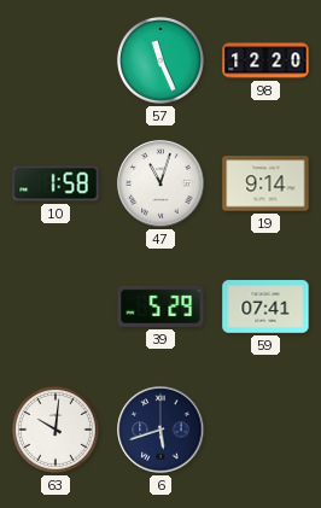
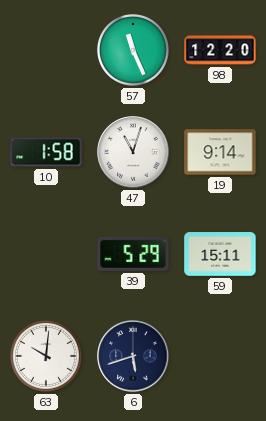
59: 07:41 -> 15:11
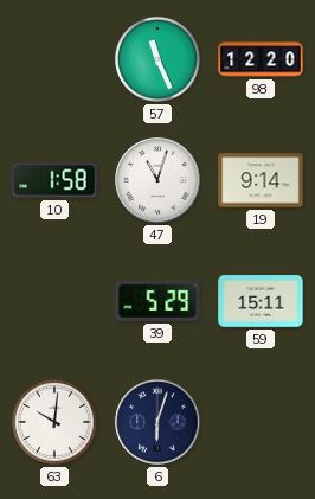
6: 5:42 -> 6:03
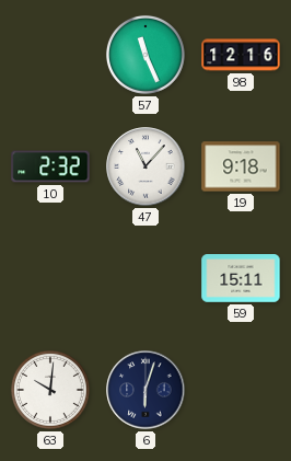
98: 12:20 -> 12:16
10: 1:58 -> 2:32
47: 11:03 -> 11:07
19: 9:14 -> 9:18
39: 5:29 -> none
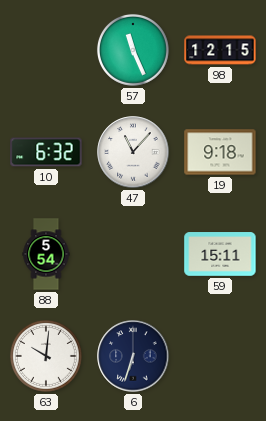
98: 12:16 -> 12:15
10: 2:32 -> 6:32
88: none -> 5:54
6: 6:03 -> 6:33
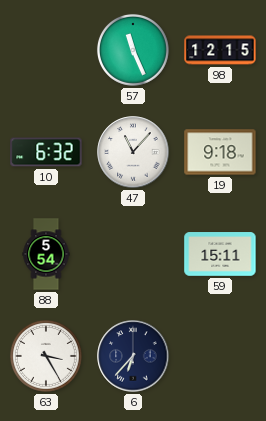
63: 10:01 -> 3:25
6: 6:33 -> 6:37
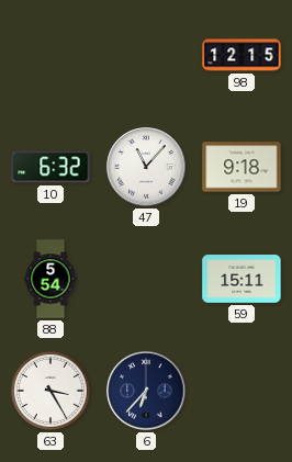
57: 11:26 -> none
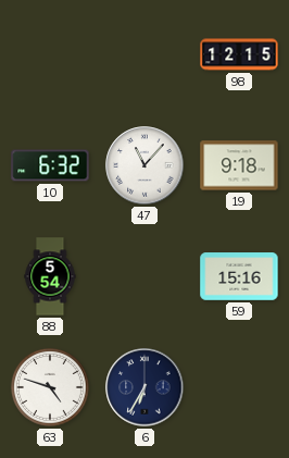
59: 15:11 -> 15:16
63: 3:25 -> 4:48
6: 6:37 -> 6:35
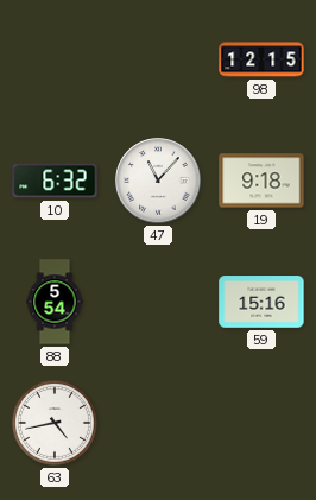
63: 4:48 -> 4:43
6: 6:35 -> none
